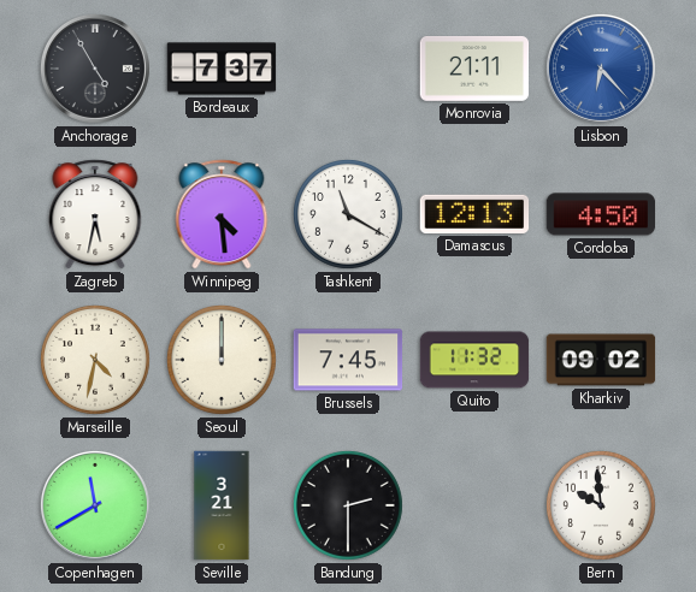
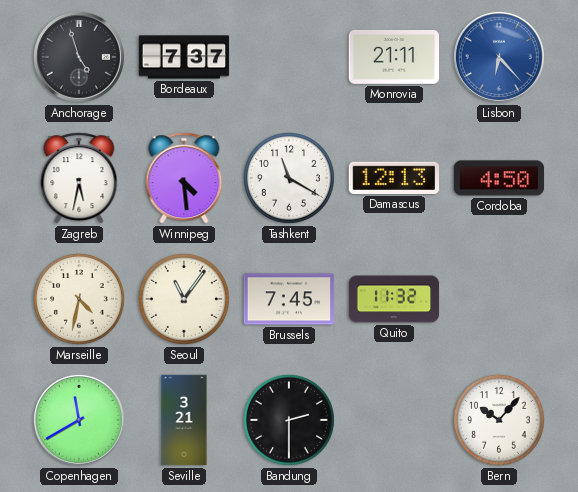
Anchorage: 4:55 -> 4:57
Seoul: 12:00 -> 11:06
Kharkiv: 09:02 -> none
Bern: 9:59 -> 10:07
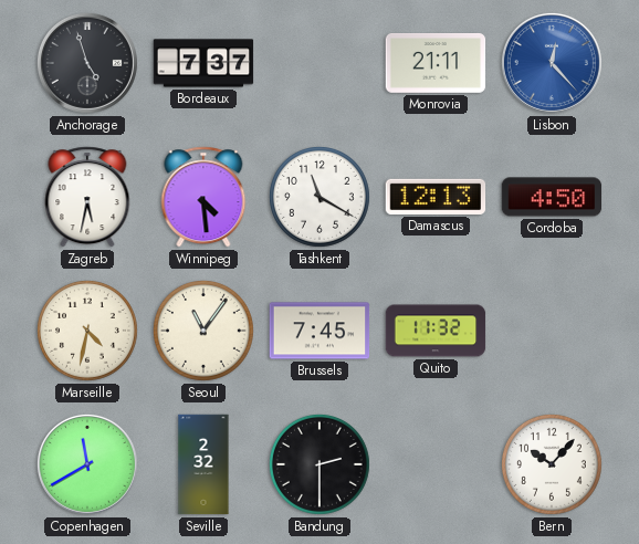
Lisbon: 6:23 -> 12:23
Seville: 3:21 -> 2:32
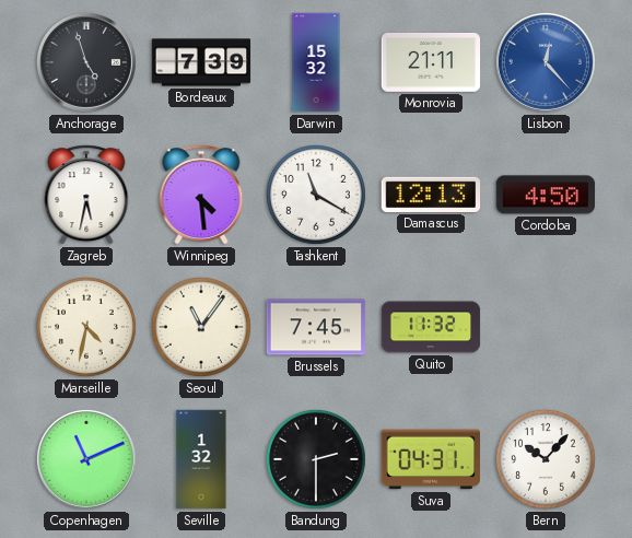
Bordeaux: 7:37 -> 7:39
Darwin: none -> 15:32
Copenhagen: 11:40 -> 11:11
Seville: 2:32 -> 1:32
Suva: none -> 04:31
